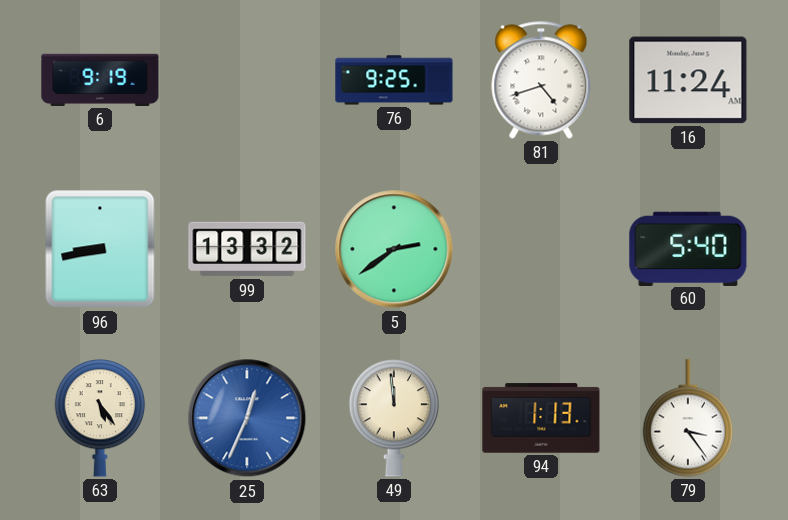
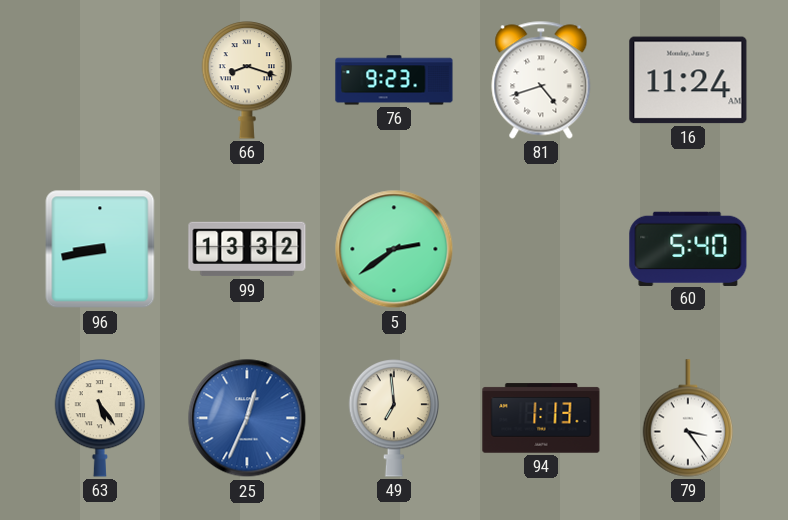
6: 9:19 -> none
66: none -> 8:18
76: 9:25 -> 9:23
49: 11:59 -> 6:59
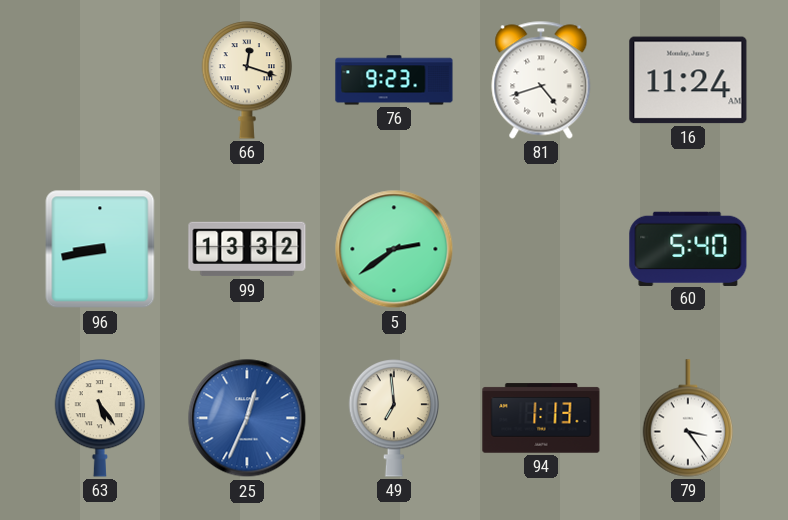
66: 8:18 -> 12:18
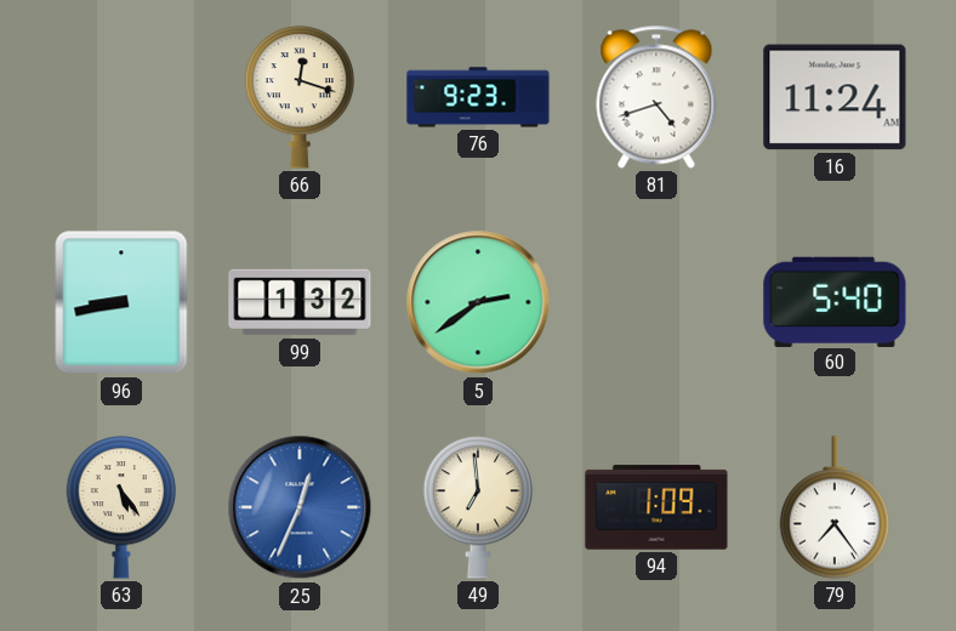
99: 13:32 -> 1:32
94: 1:13 -> 1:09
79: 3:24 -> 7:24
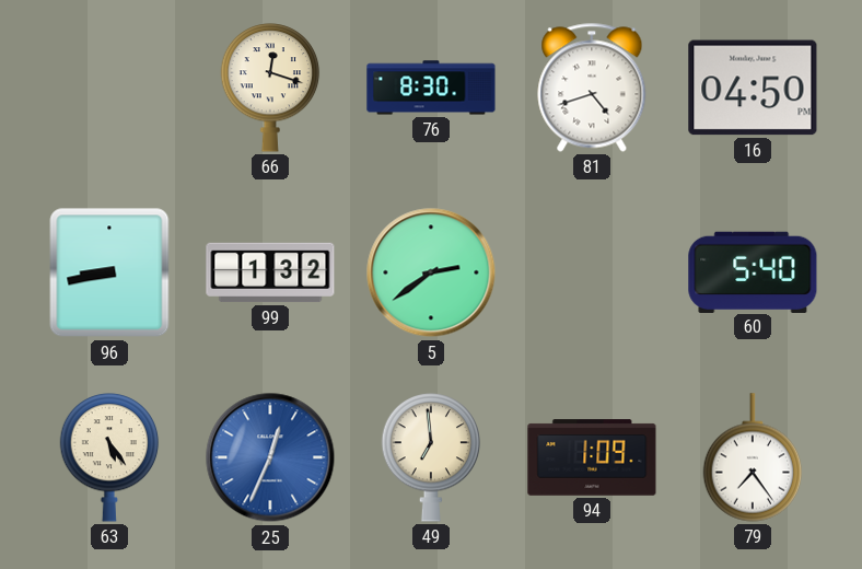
76: 9:23 -> 8:30
16: 11:24 -> 04:50
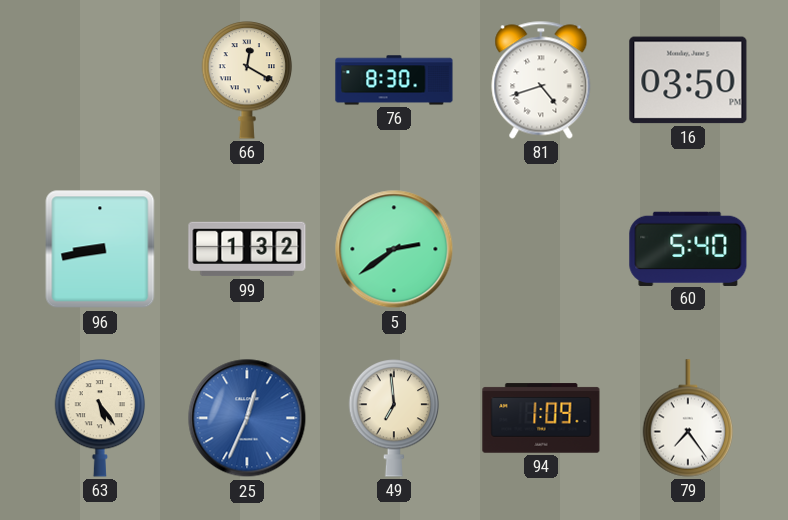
66: 12:18 -> 12:20
16: 04:50 -> 03:50
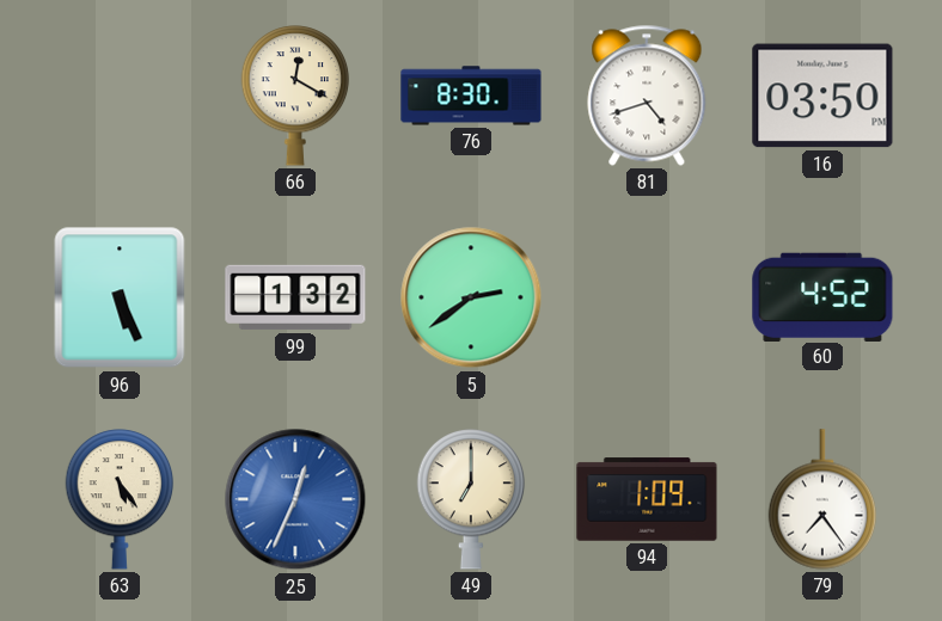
96: 8:43 -> 5:26
60: 5:40 -> 4:52
49: 6:59 -> 7:00
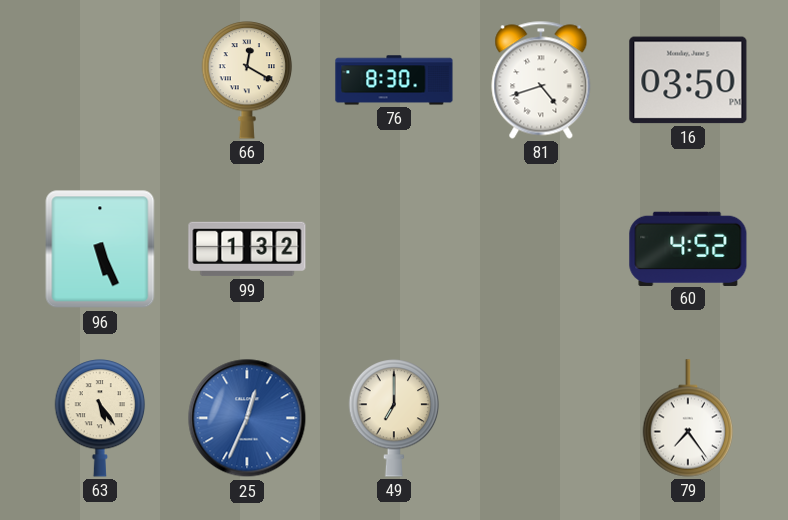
5: 2:39 -> none
94: 1:09 -> none
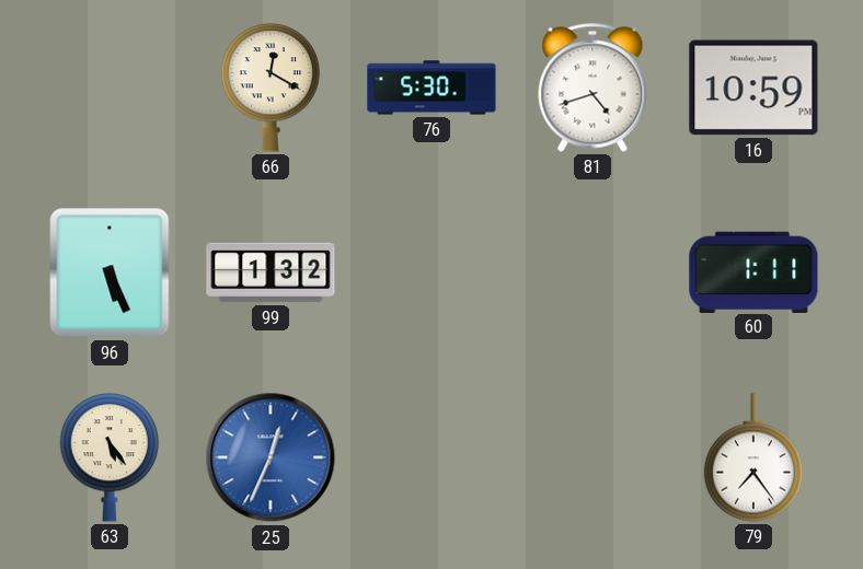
76: 8:30 -> 5:30
16: 03:50 -> 10:59
60: 4:52 -> 1:11
49: 7:00 -> none
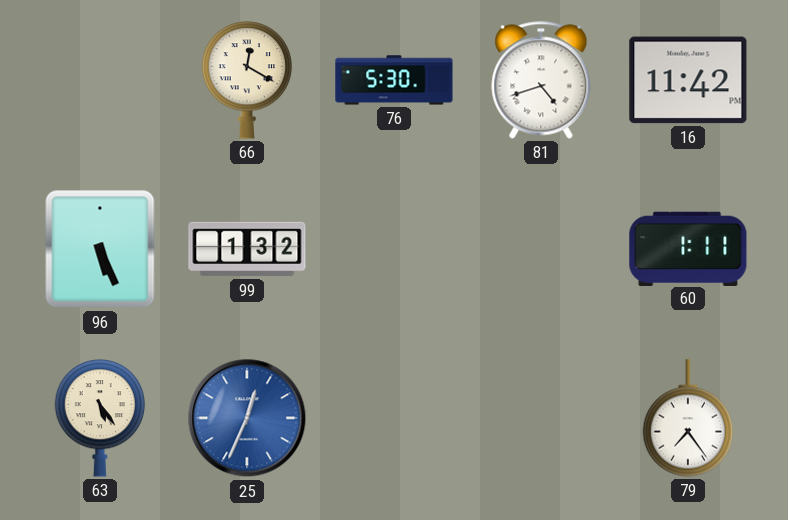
16: 10:59 -> 11:42
